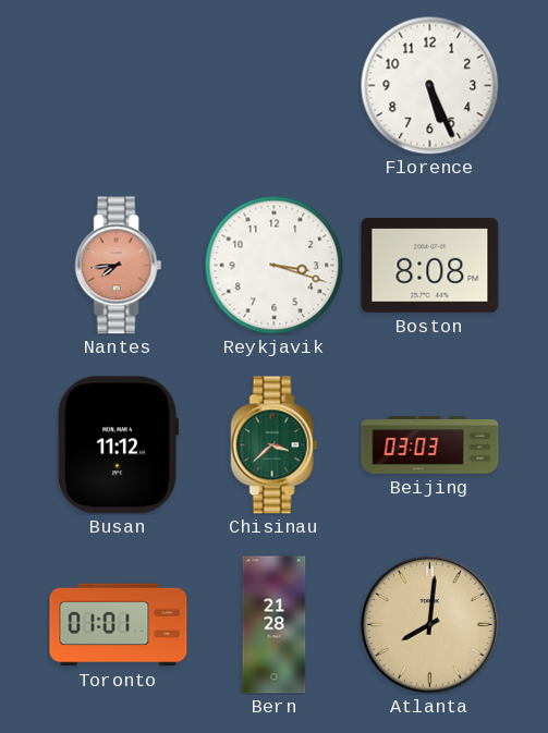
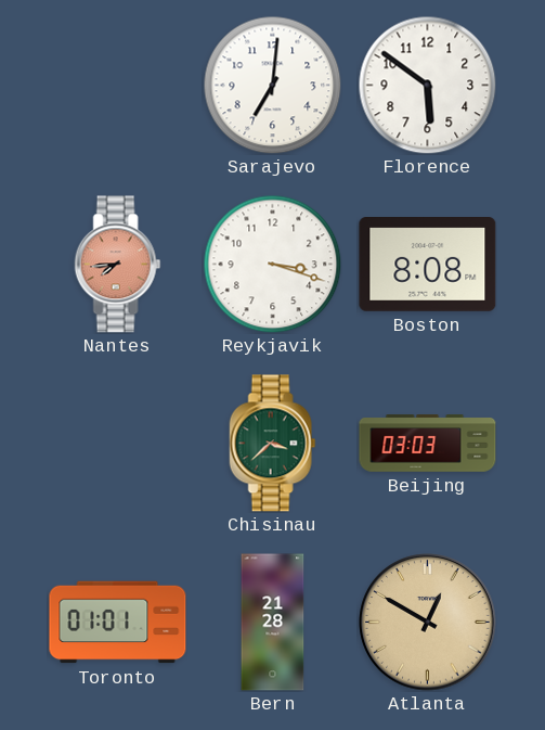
Sarajevo: none -> 7:01
Florence: 5:26 -> 5:51
Busan: 11:12 -> none
Atlanta: 8:01 -> 12:50
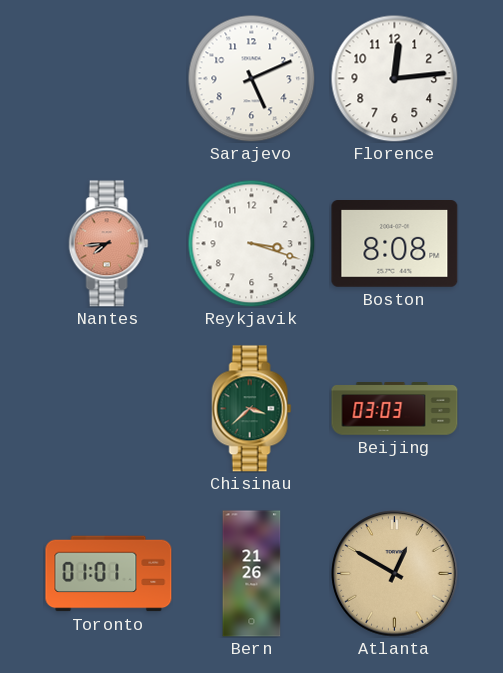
Sarajevo: 7:01 -> 5:11
Florence: 5:51 -> 12:14
Bern: 21:28 -> 21:26
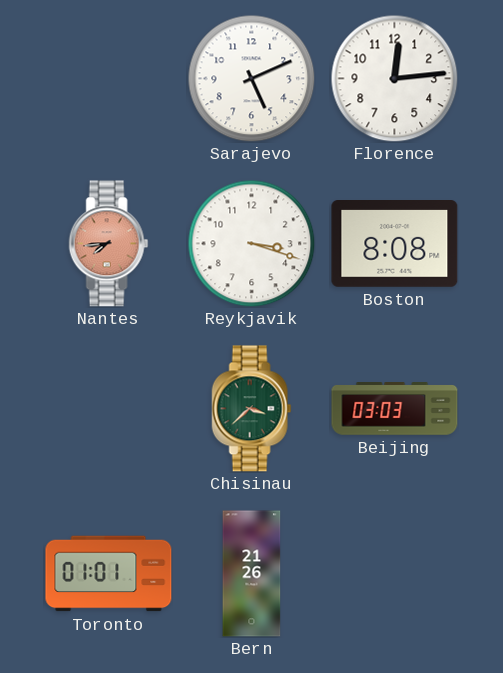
Atlanta: 12:50 -> none
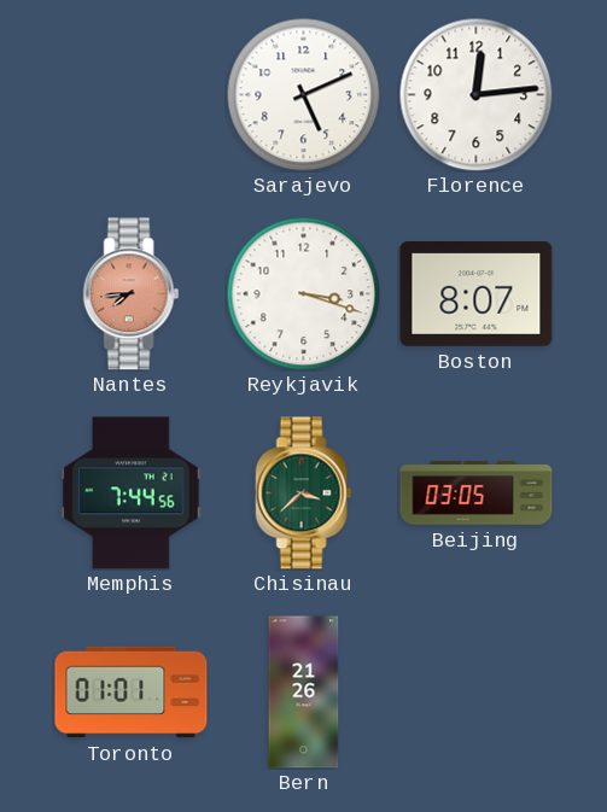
Boston: 8:08 -> 8:07
Memphis: none -> 7:44
Beijing: 03:03 -> 03:05
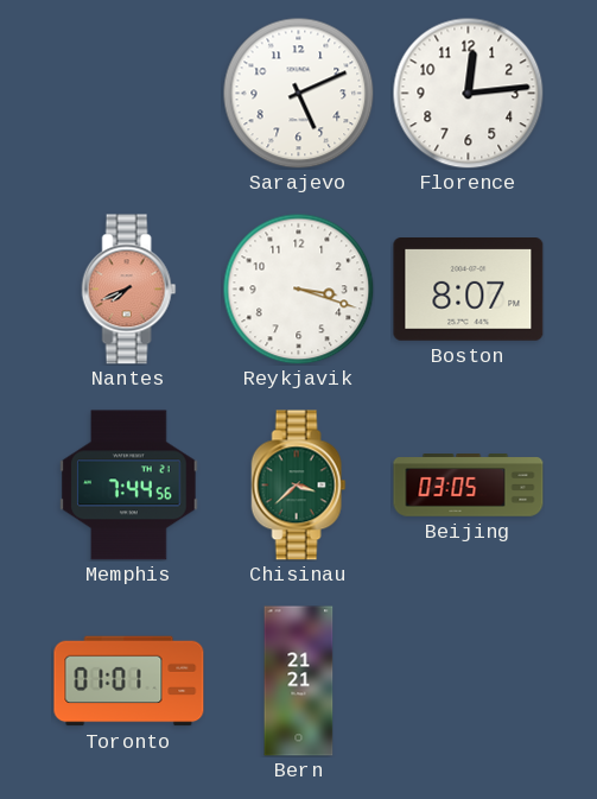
Nantes: 7:44 -> 7:41
Bern: 21:26 -> 21:21
